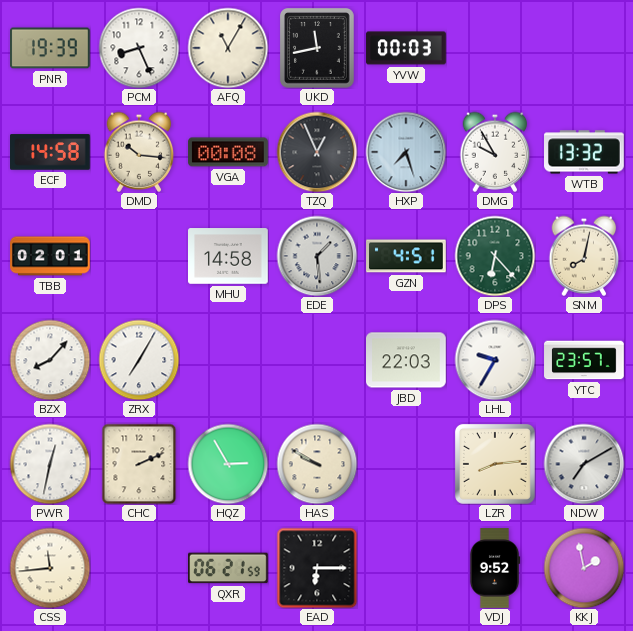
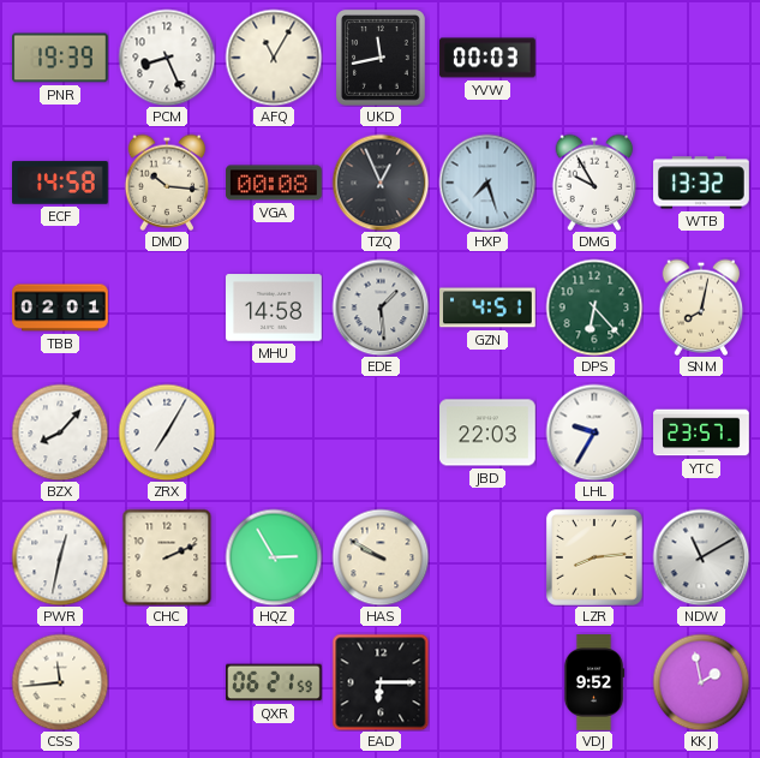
NDW: 7:10 -> 11:10
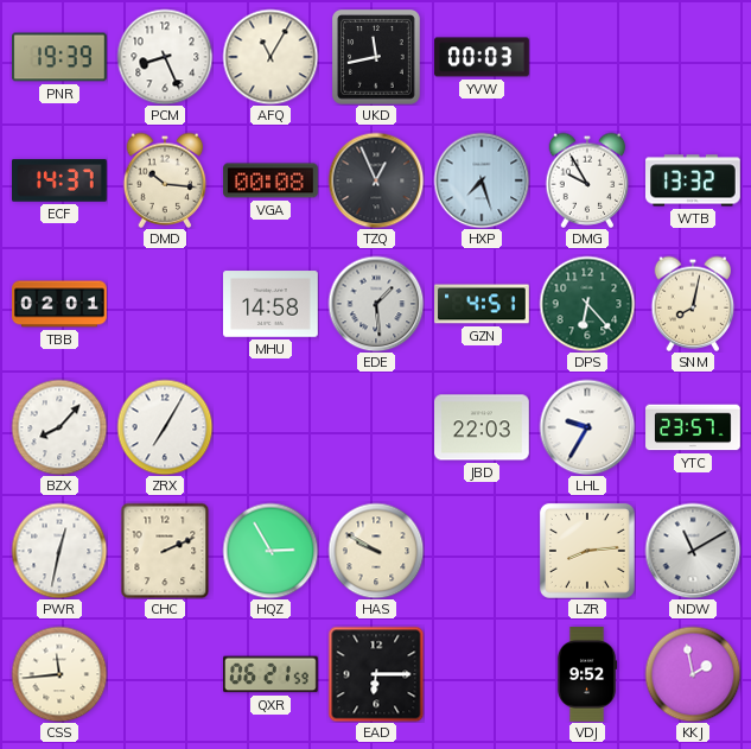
ECF: 14:58 -> 14:37
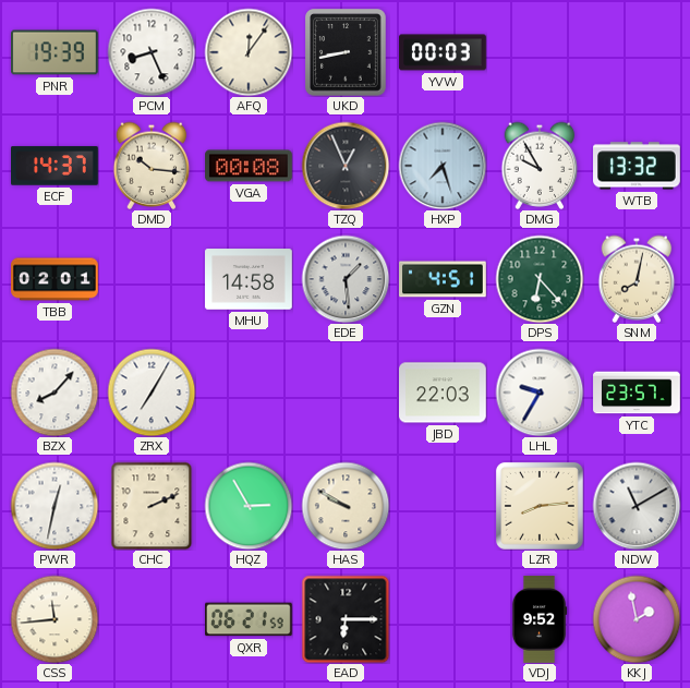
AFQ: 11:05 -> 12:06
UKD: 11:43 -> 8:43
